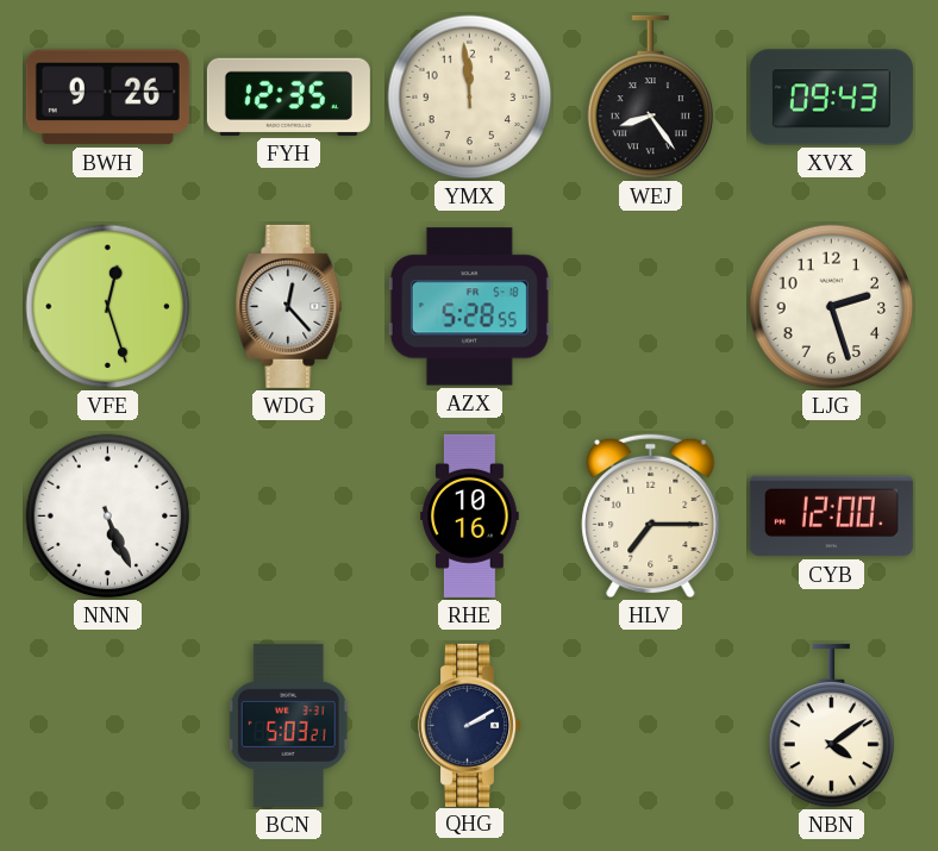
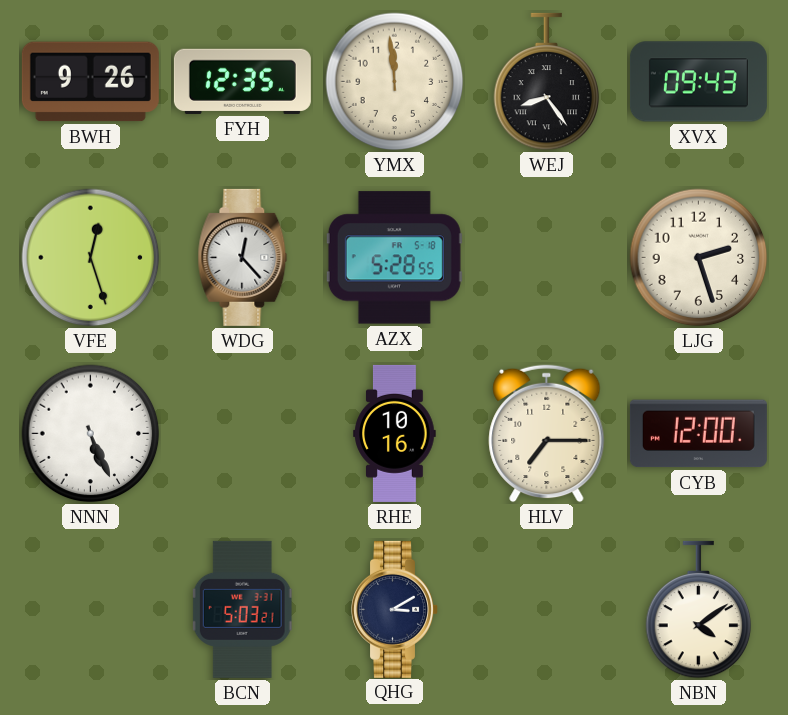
QHG: 2:10 -> 3:10
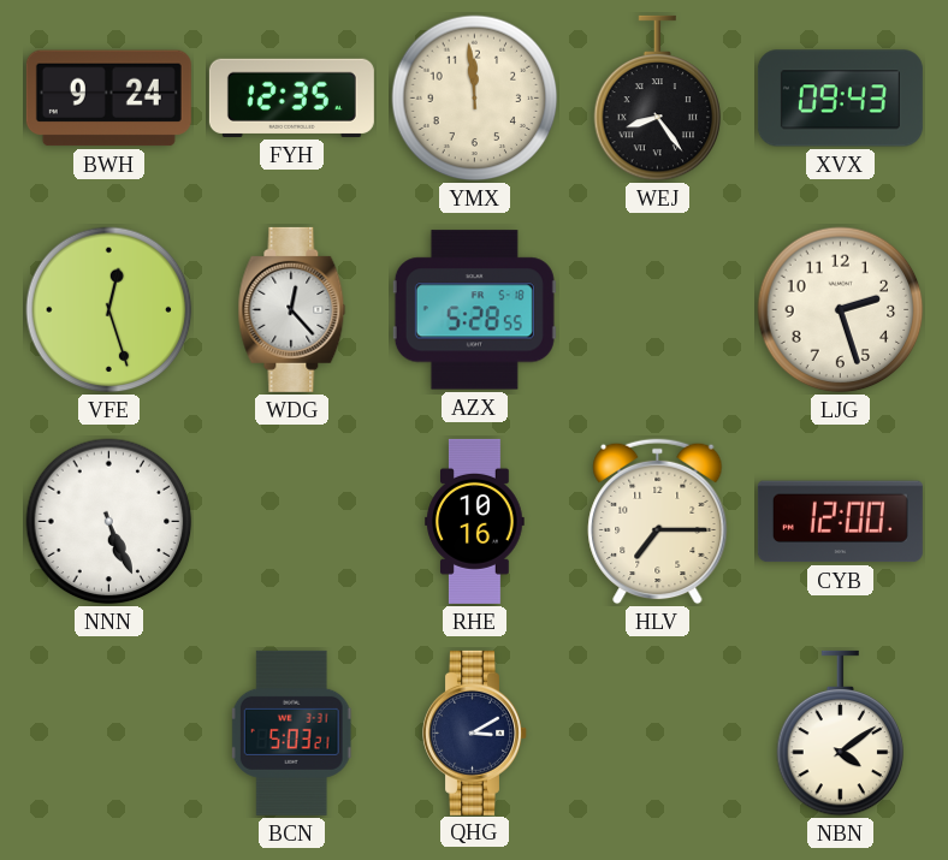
BWH: 9:26 -> 9:24
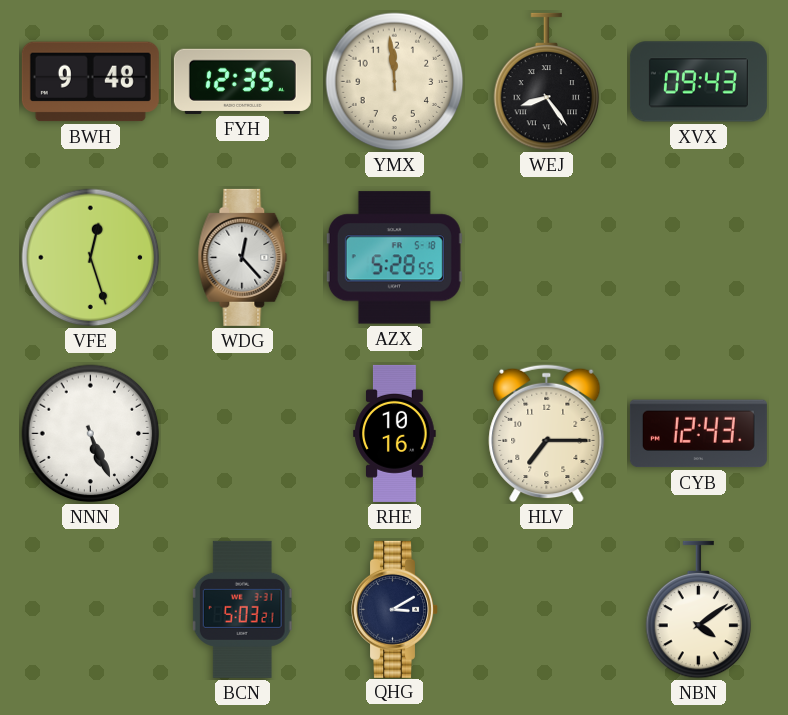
BWH: 9:24 -> 9:48
LJG: 2:27 -> none
CYB: 12:00 -> 12:43
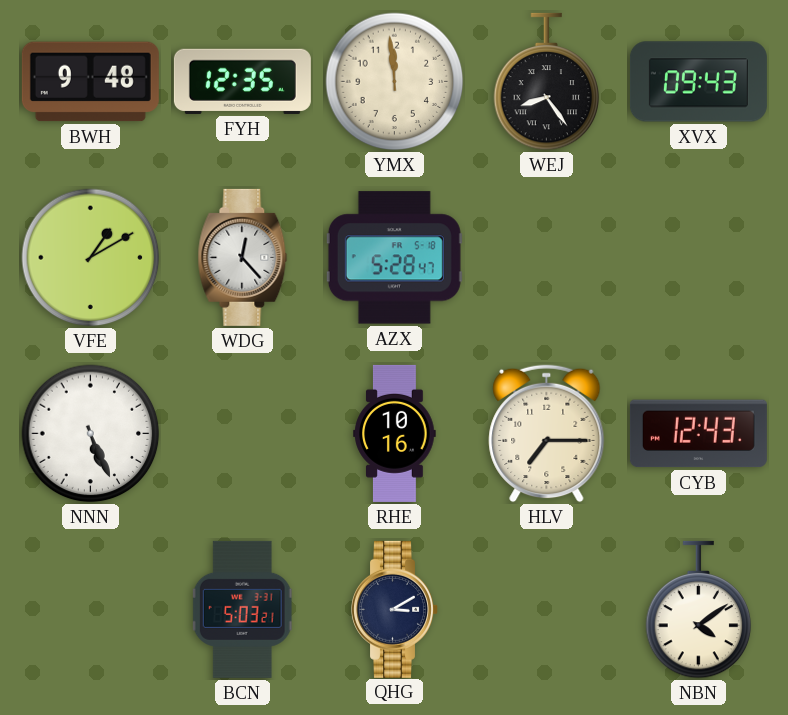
VFE: 12:27 -> 1:10
AZX: 5:28:55 -> 5:28:47
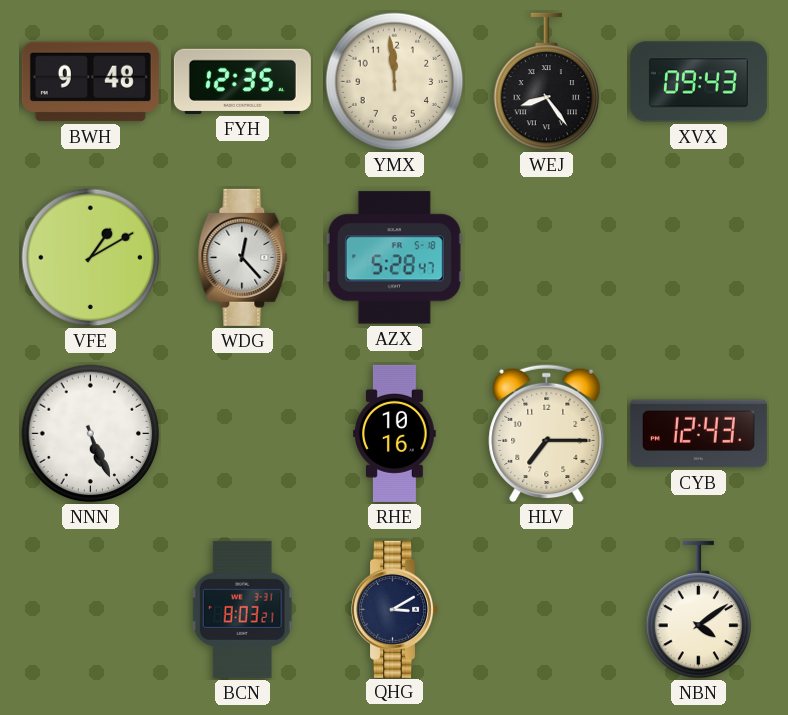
BCN: 5:03 -> 8:03
